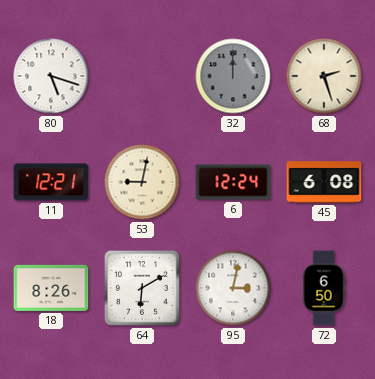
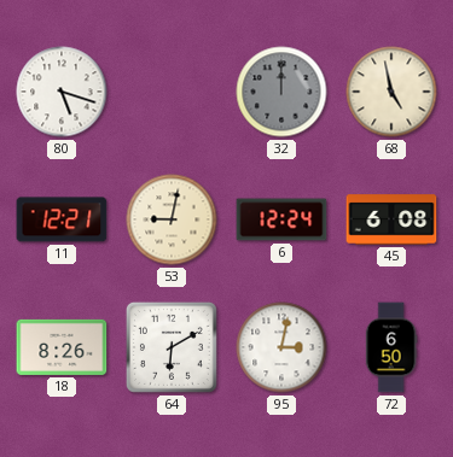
68: 2:27 -> 4:58
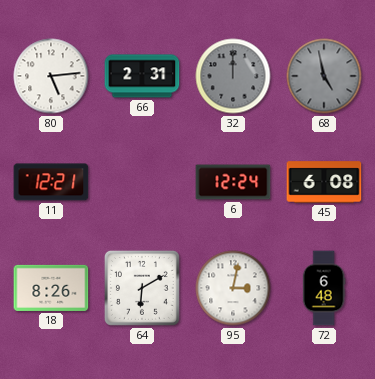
80: 5:18 -> 5:14
66: none -> 2:31
68 dial: cream -> grey
53: 9:02 -> none
72: 6:50 -> 6:48
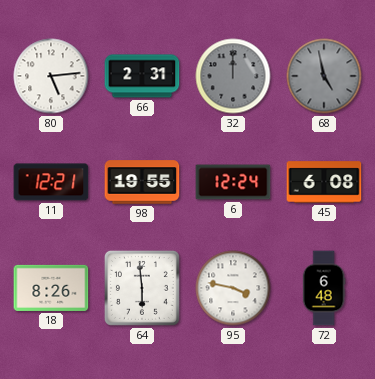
98: none -> 19:55
64: 6:10 -> 5:59
95: 3:02 -> 3:47
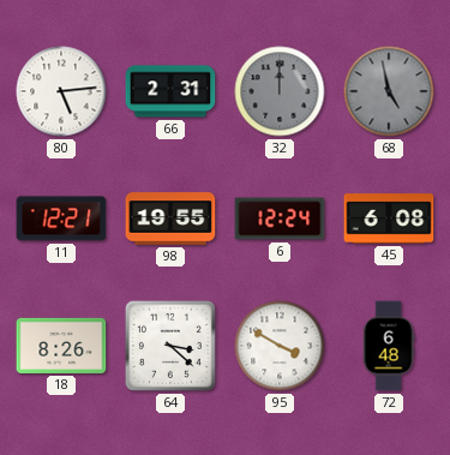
64: 5:59 -> 3:22
95: 3:47 -> 3:50
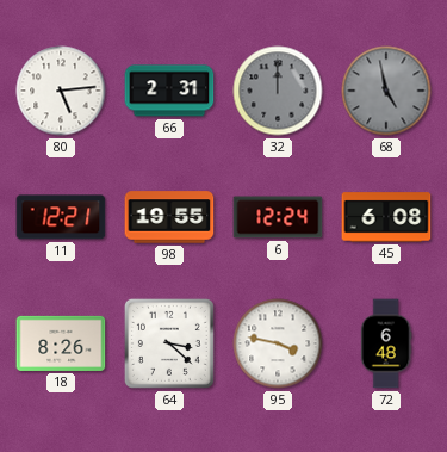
95: 3:50 -> 3:47
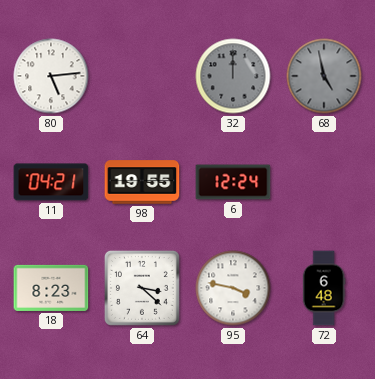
66: 2:31 -> none
11: 12:21 -> 04:21
45: 6:08 -> none
18: 8:26 -> 8:23
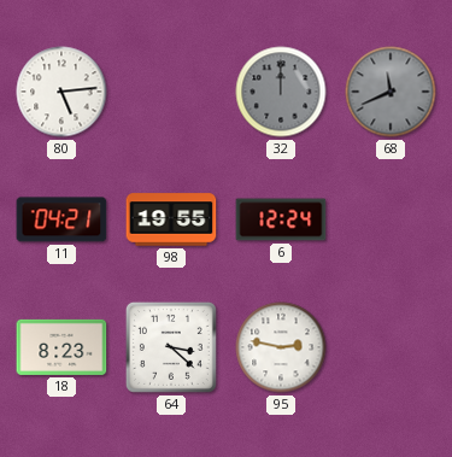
68: 4:58 -> 11:41
95: 3:47 -> 2:47
72: 6:48 -> none
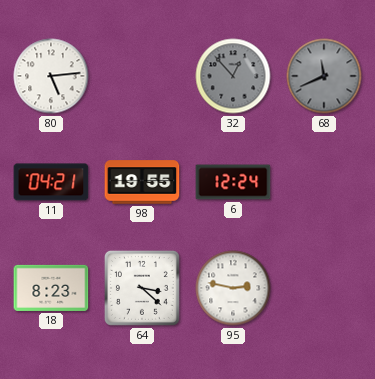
32: 12:00 -> 12:53
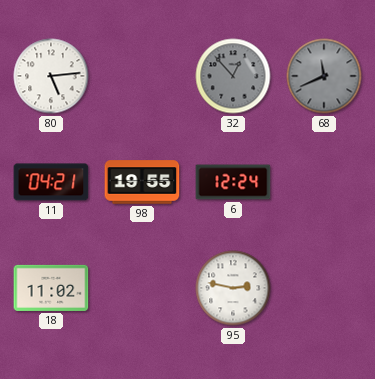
18: 8:23 -> 11:02
64: 3:22 -> none
